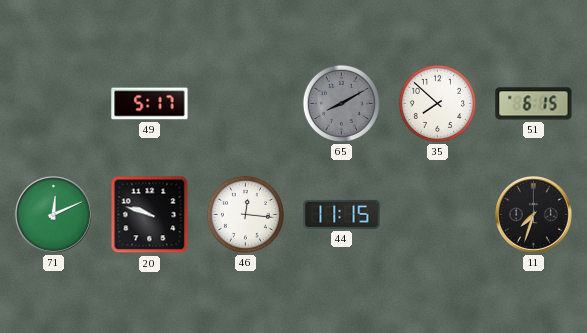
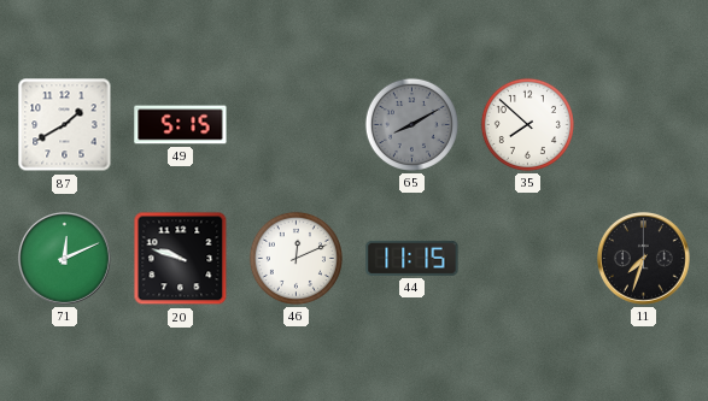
87: none -> 1:40
49: 5:17 -> 5:15
51: 6:15 -> none
46: 12:16 -> 12:11
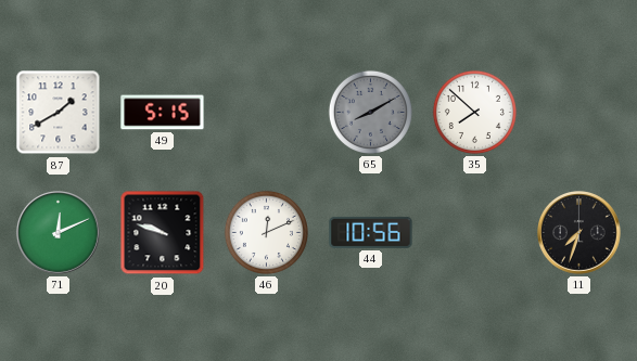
44: 11:15 -> 10:56
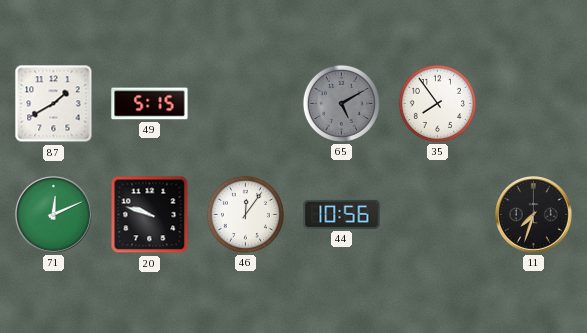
65: 8:10 -> 5:10
35: 7:52 -> 7:54
46: 12:11 -> 12:06
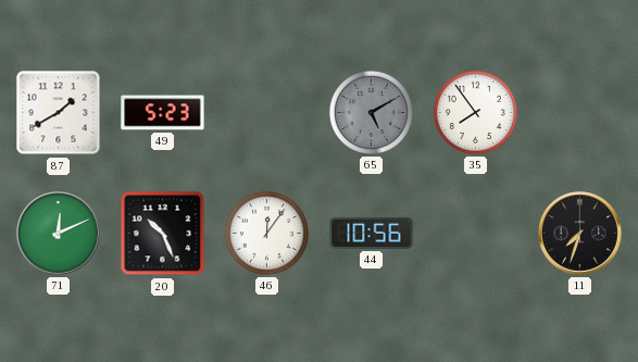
49: 5:15 -> 5:23
20: 9:48 -> 10:26
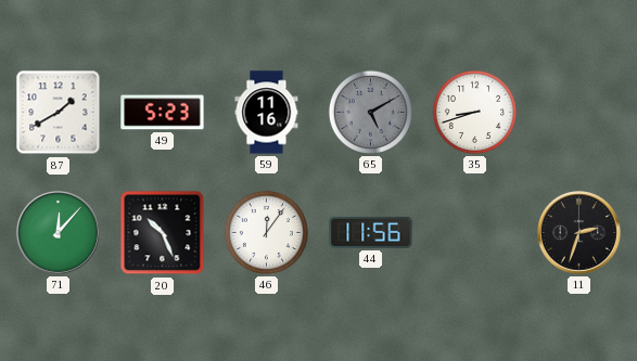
59: none -> 11:16
35: 7:54 -> 8:42
71: 12:11 -> 12:07
44: 10:56 -> 11:56
11: 7:33 -> 2:33
